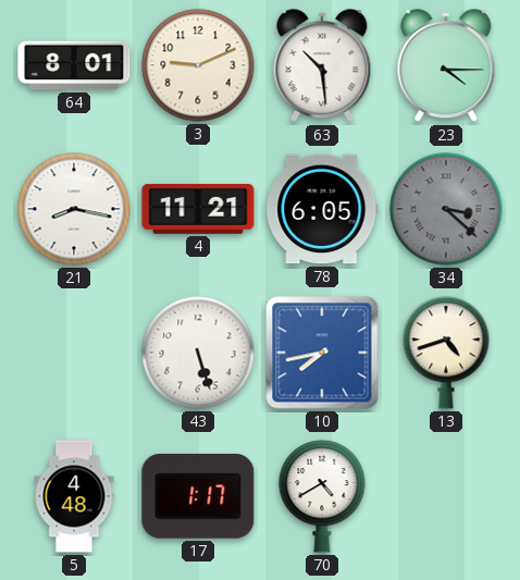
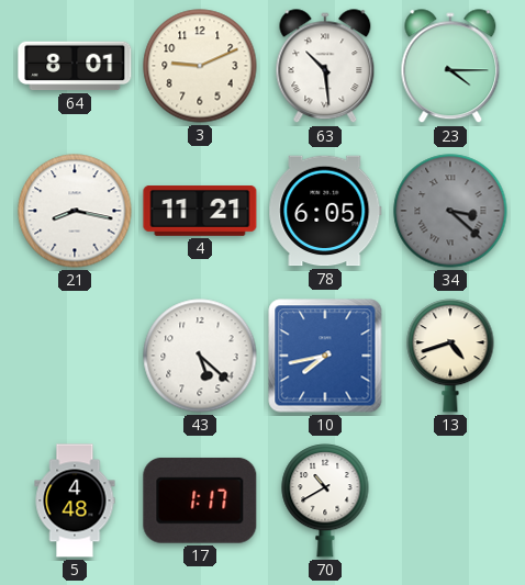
43: 5:27 -> 5:22
70: 4:40 -> 10:40
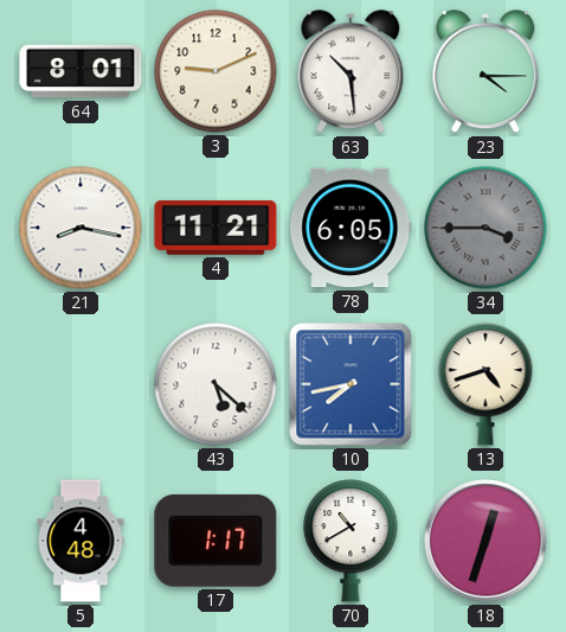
34: 3:22 -> 3:45
18: none -> 12:33
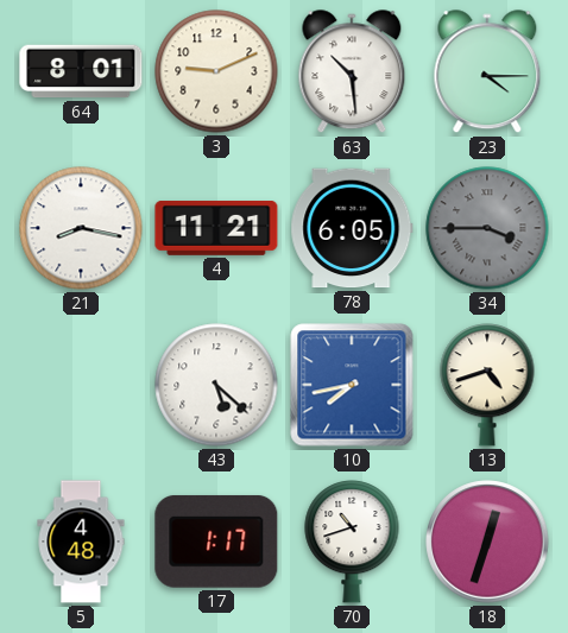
70: 10:40 -> 10:42
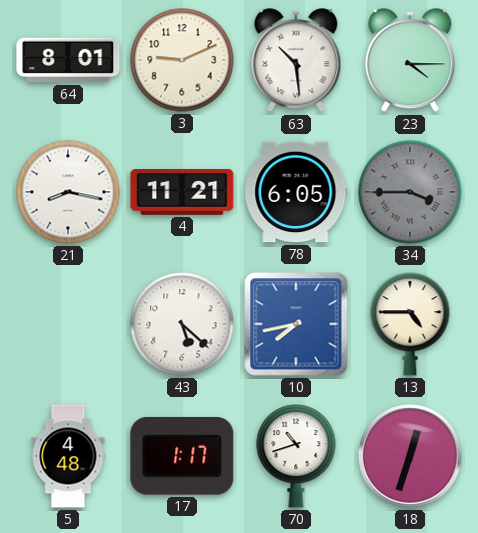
13: 4:42 -> 4:45
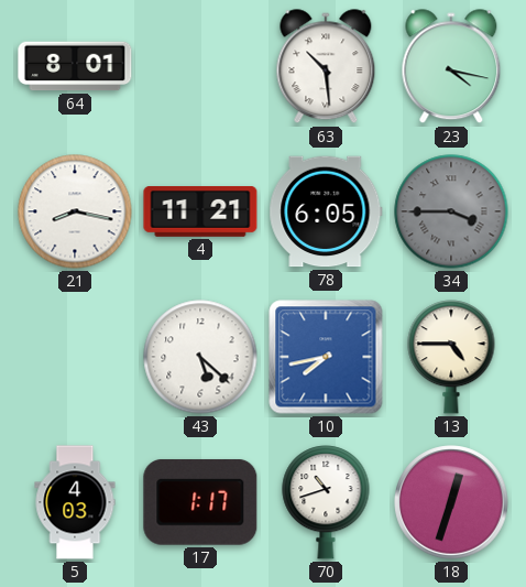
3: 9:11 -> none
23: 4:15 -> 4:17
5: 4:48 -> 4:03
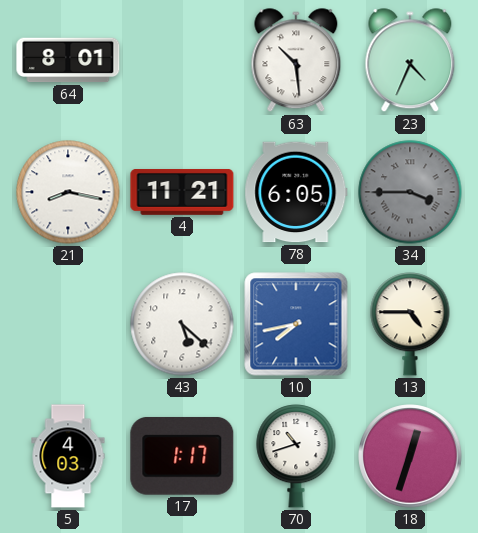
23: 4:17 -> 4:34
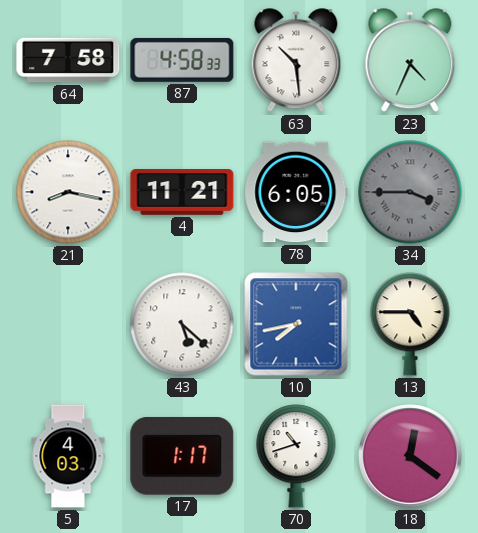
64: 8:01 -> 7:58
87: none -> 4:58
18: 12:33 -> 12:21
